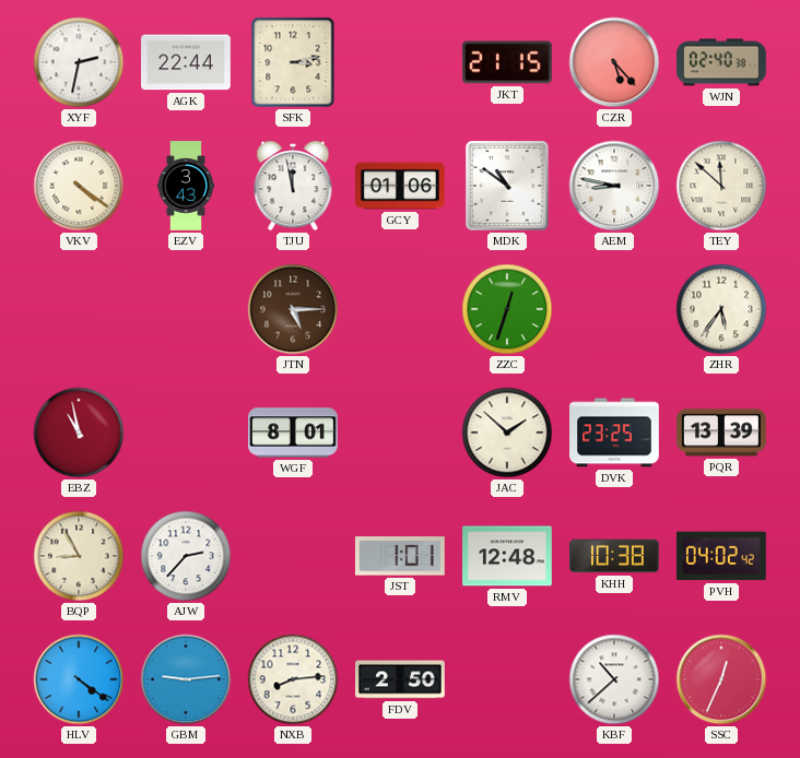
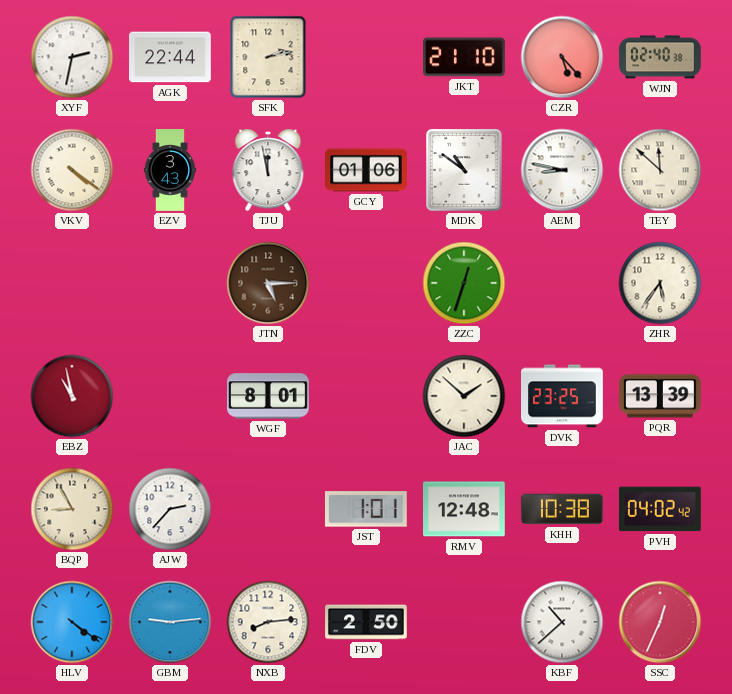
SFK: 3:13 -> 2:13
JKT: 21:15 -> 21:10
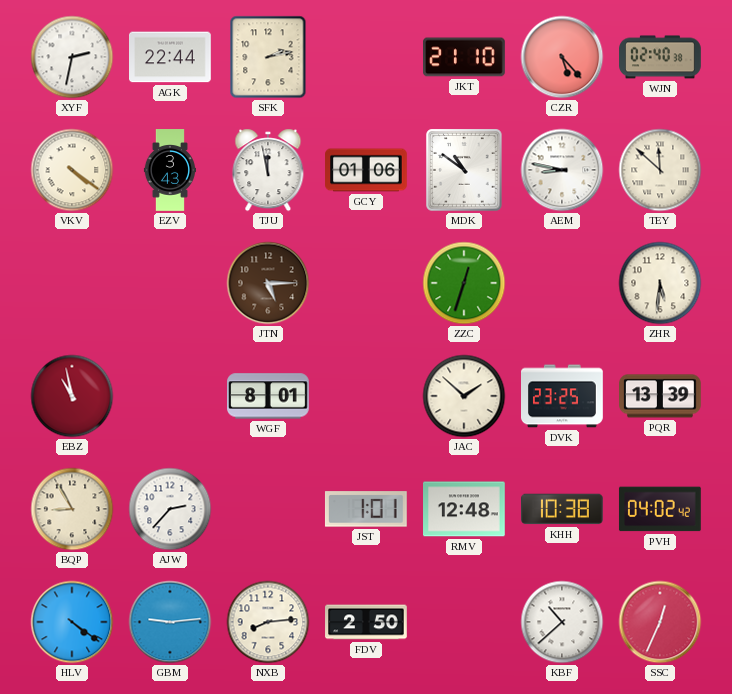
ZHR: 5:36 -> 5:31
